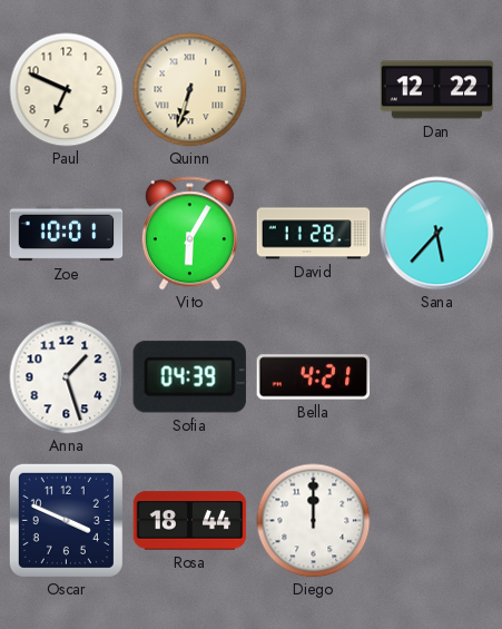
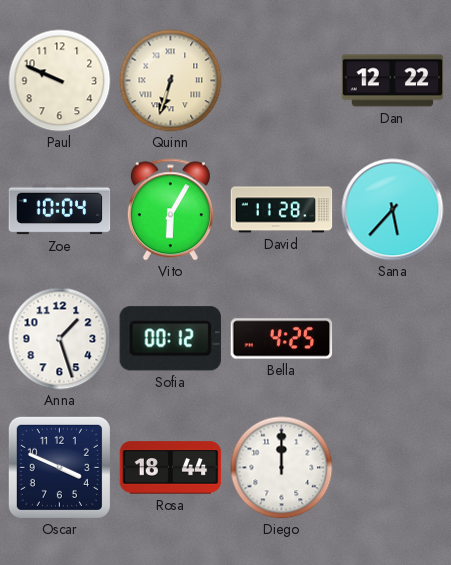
Paul: 6:49 -> 9:49
Zoe: 10:01 -> 10:04
Sofia: 04:39 -> 00:12
Bella: 4:21 -> 4:25
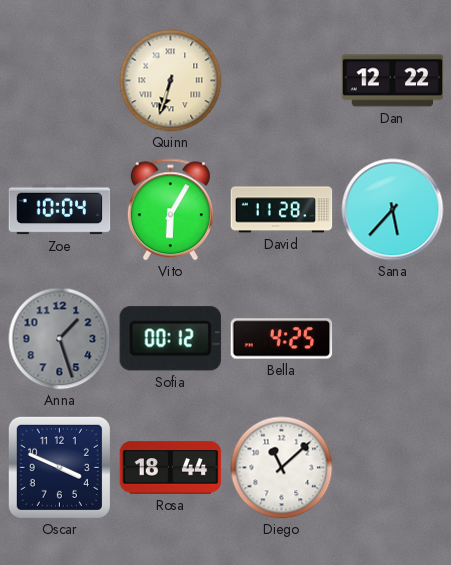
Paul: 9:49 -> none
Anna dial: white -> grey
Diego: 12:00 -> 11:08
